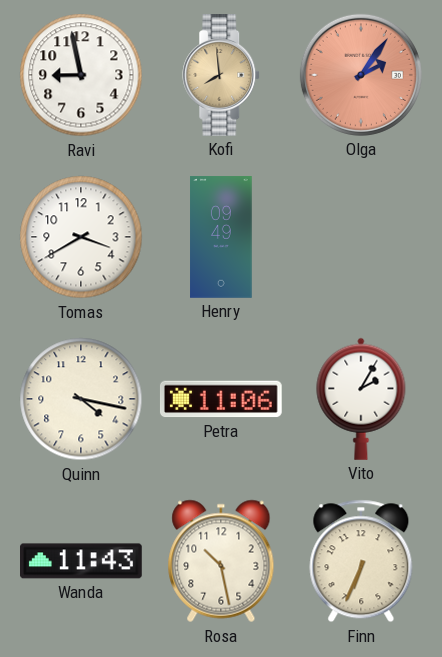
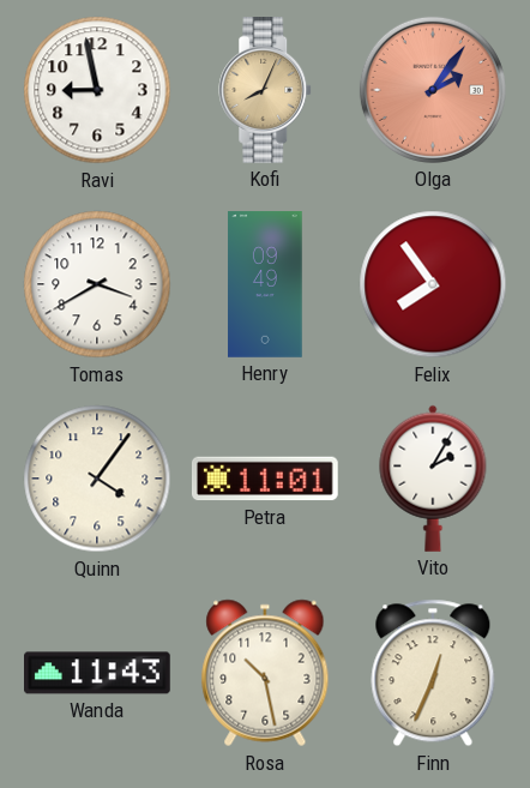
Kofi: 7:59 -> 8:04
Felix: none -> 7:54
Quinn: 4:17 -> 4:06
Petra: 11:06 -> 11:01
Finn: 6:34 -> 12:34
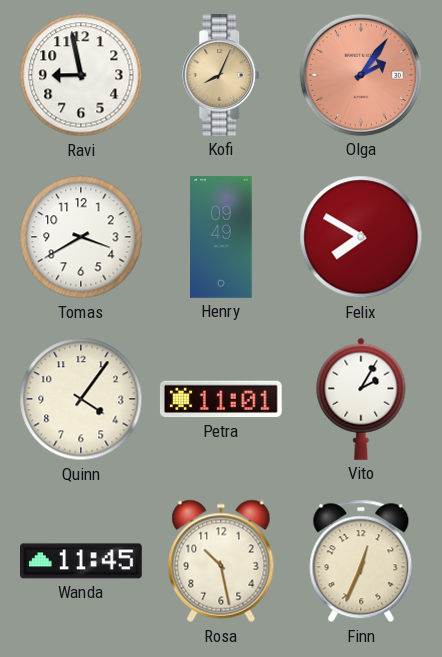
Felix: 7:54 -> 7:50
Wanda: 11:43 -> 11:45
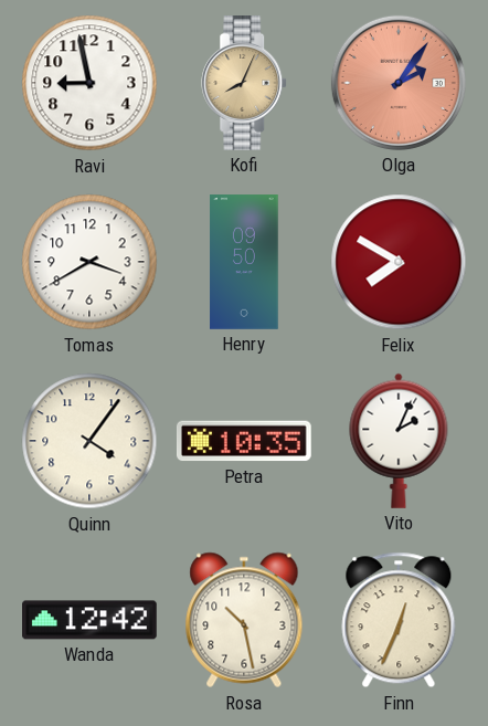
Henry: 09:49 -> 09:50
Petra: 11:01 -> 10:35
Vito: 2:05 -> 2:04
Wanda: 11:45 -> 12:42
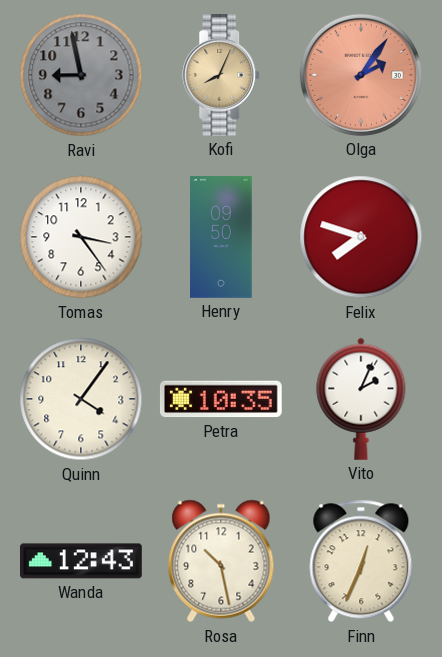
Ravi dial: white -> grey
Tomas: 3:40 -> 3:24
Felix: 7:50 -> 7:48
Wanda: 12:42 -> 12:43
